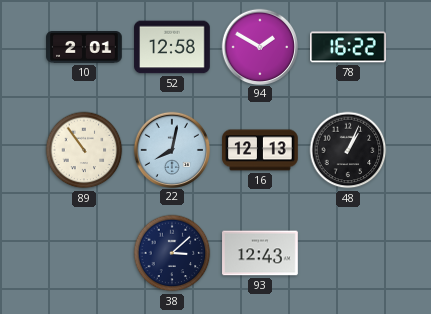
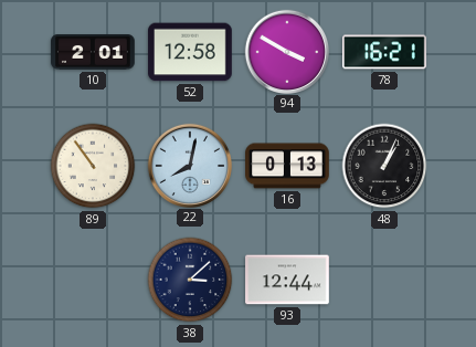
94: 1:50 -> 3:50
78: 16:22 -> 16:21
16: 12:13 -> 0:13
93: 12:43 -> 12:44
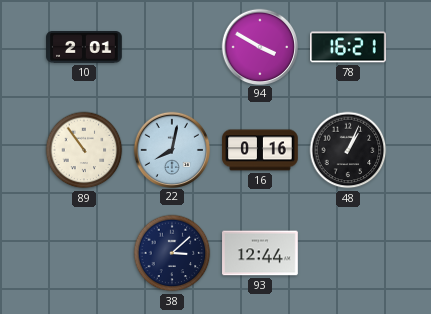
52: 12:58 -> none
16: 0:13 -> 0:16
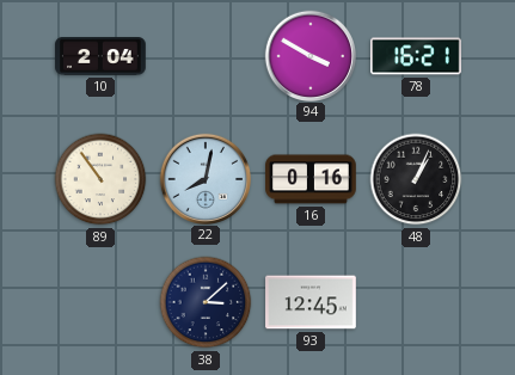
10: 2:01 -> 2:04
93: 12:44 -> 12:45
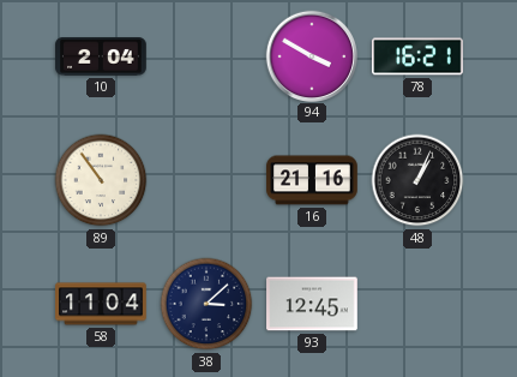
22: 8:02 -> none
16: 0:16 -> 21:16
58: none -> 11:04
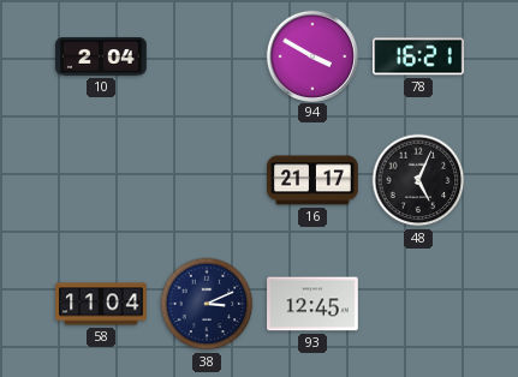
89: 10:54 -> none
16: 21:16 -> 21:17
48: 1:04 -> 5:04
38: 3:08 -> 3:11
